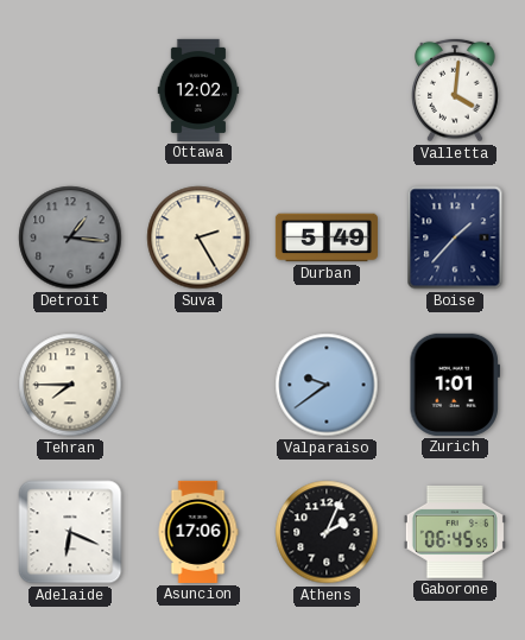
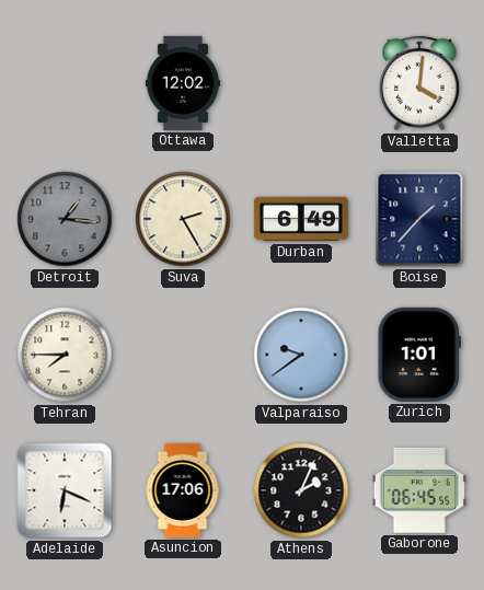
Durban: 5:49 -> 6:49
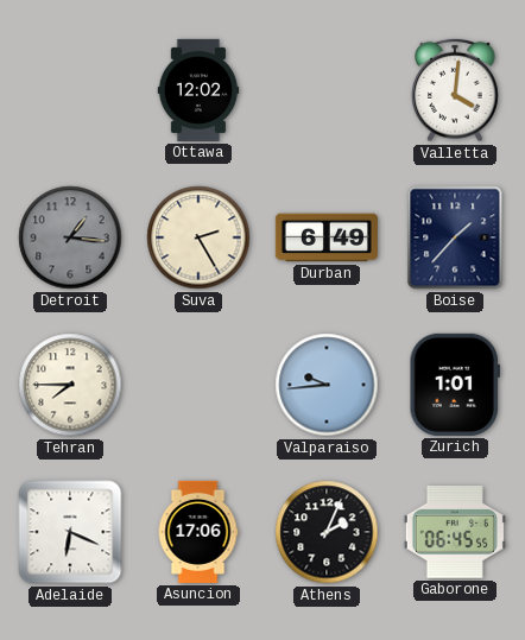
Valparaiso: 9:39 -> 9:44
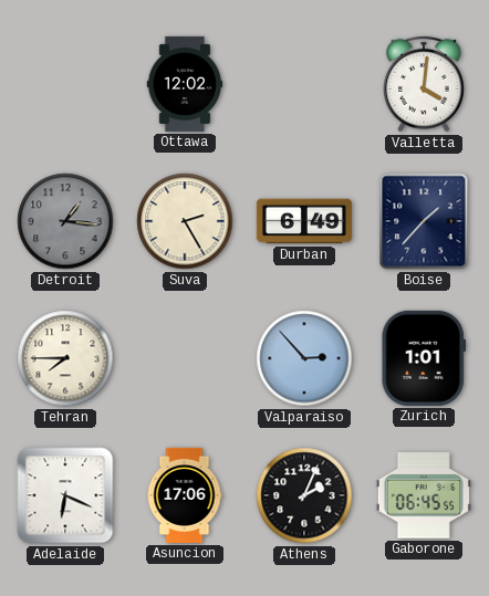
Valparaiso: 9:44 -> 2:53
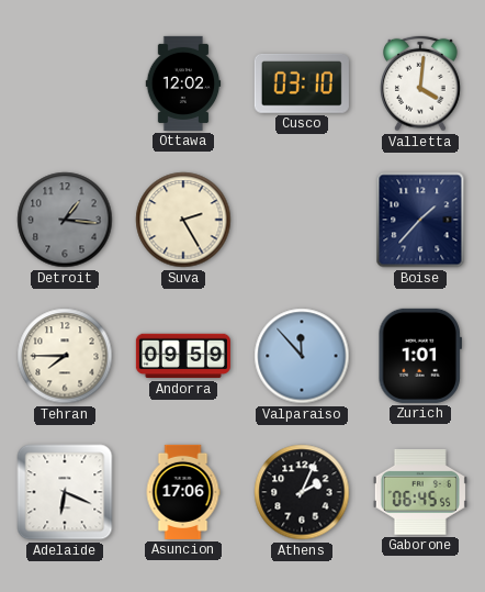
Cusco: none -> 03:10
Durban: 6:49 -> none
Andorra: none -> 09:59
Valparaiso: 2:53 -> 11:53
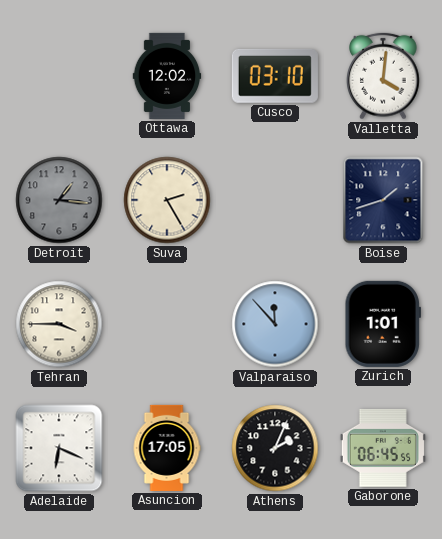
Boise: 1:37 -> 1:42
Tehran: 7:45 -> 3:45
Andorra: 09:59 -> none
Asuncion: 17:06 -> 17:05
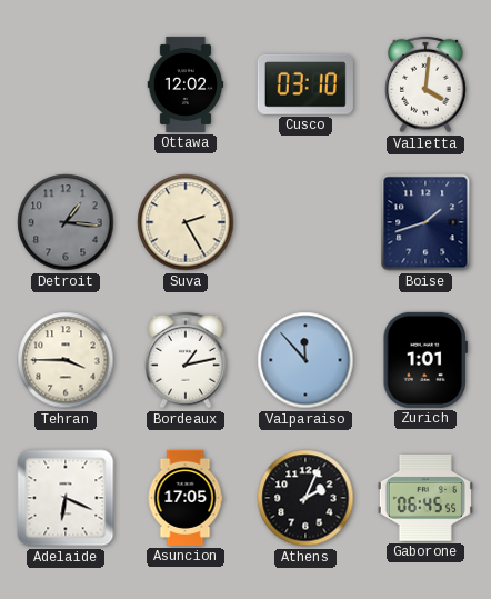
Bordeaux: none -> 1:13
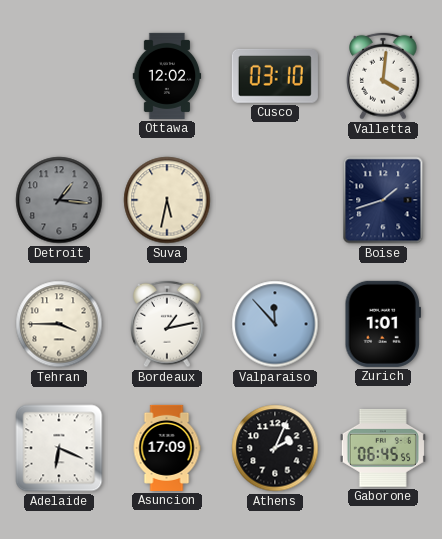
Suva: 2:25 -> 5:32
Asuncion: 17:05 -> 17:09
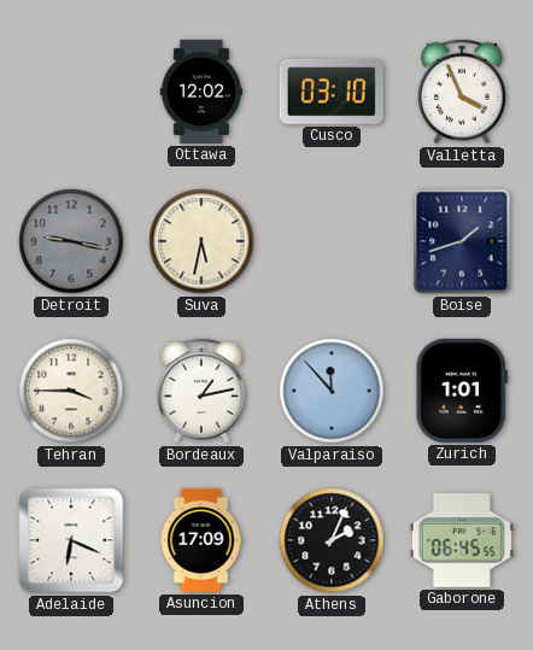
Valletta: 4:01 -> 3:56
Detroit: 1:16 -> 9:17
